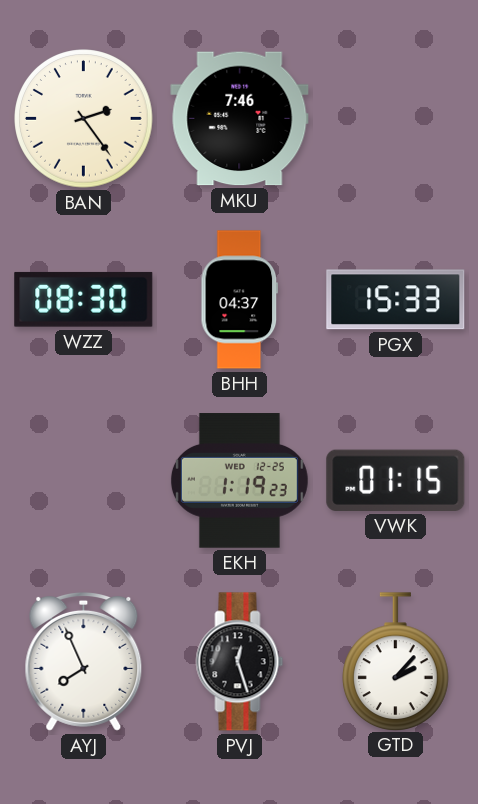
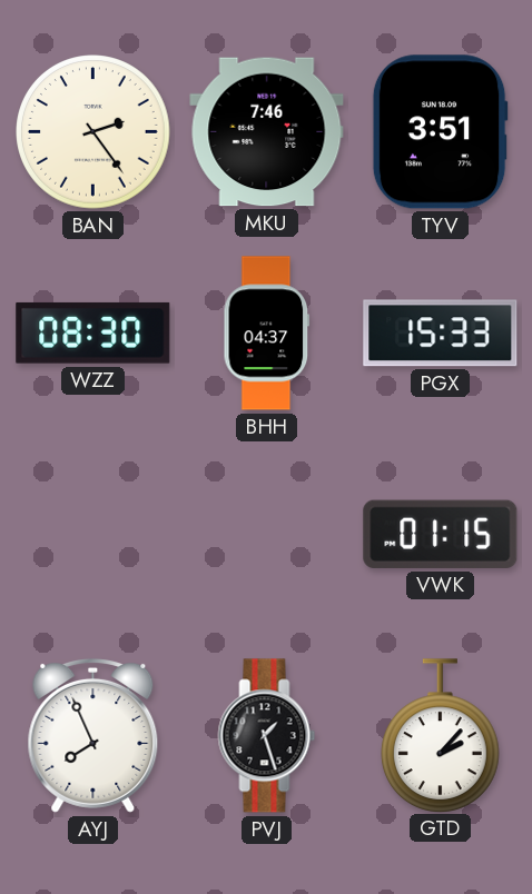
TYV: none -> 3:51
EKH: 1:19 -> none
PVJ: 12:27 -> 1:27
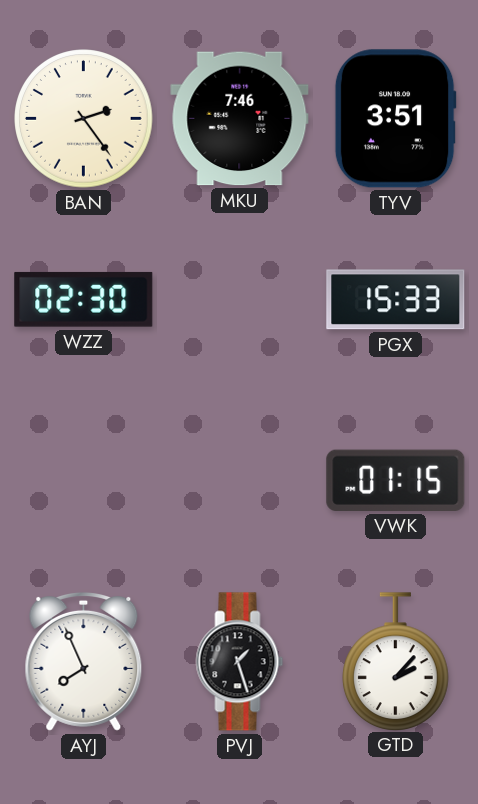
WZZ: 08:30 -> 02:30
BHH: 04:37 -> none
